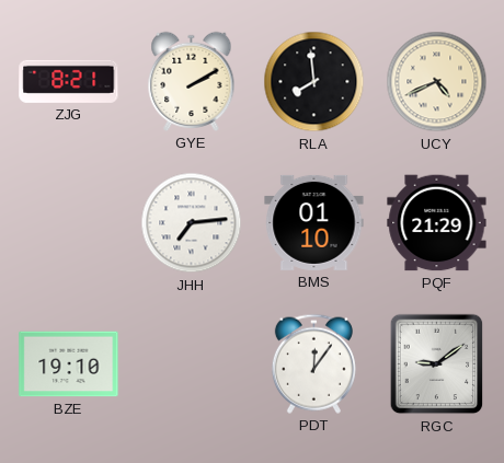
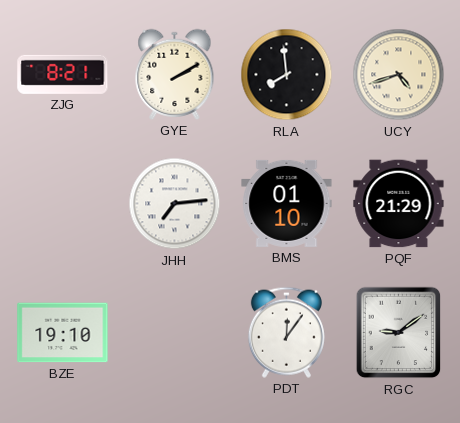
UCY: 4:41 -> 4:42
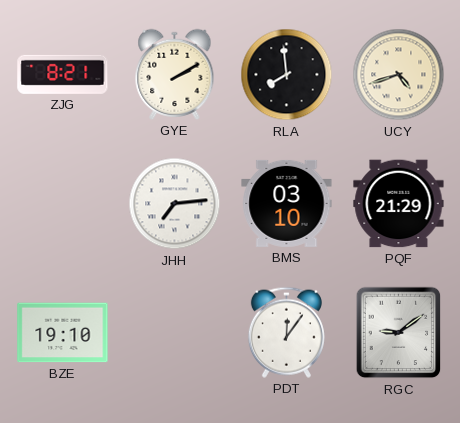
BMS: 01:10 -> 03:10
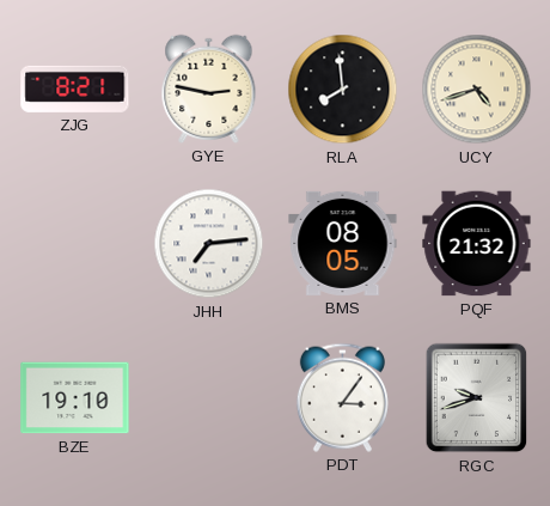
GYE: 2:10 -> 2:47
BMS: 03:10 -> 08:05
PQF: 21:29 -> 21:32
PDT: 12:06 -> 3:06
RGC: 9:09 -> 9:42
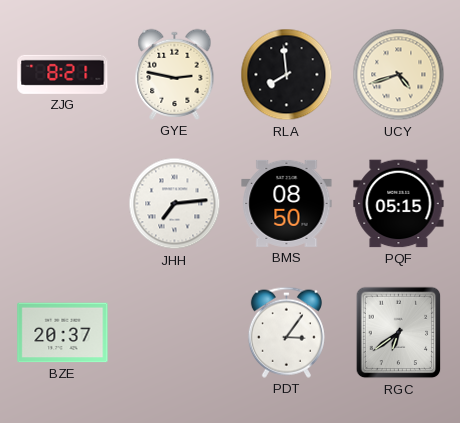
BMS: 08:05 -> 08:50
PQF: 21:32 -> 05:15
BZE: 19:10 -> 20:37
RGC: 9:42 -> 6:39
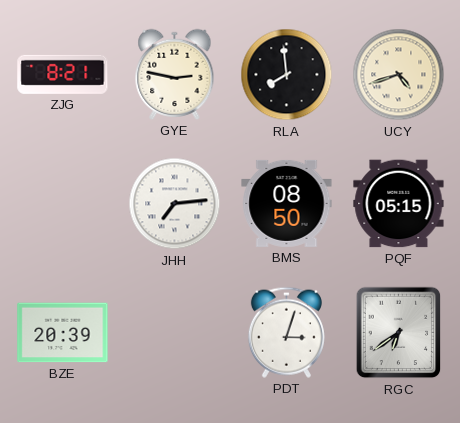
BZE: 20:37 -> 20:39
PDT: 3:06 -> 3:03
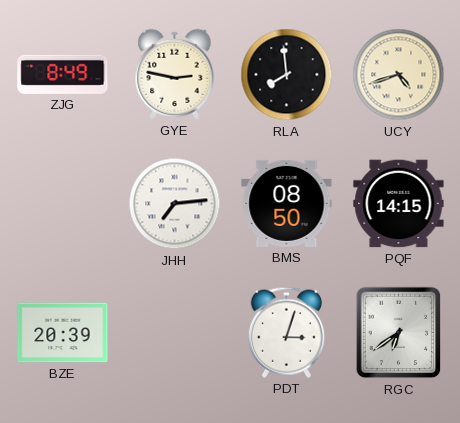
ZJG: 8:21 -> 8:49
PQF: 05:15 -> 14:15
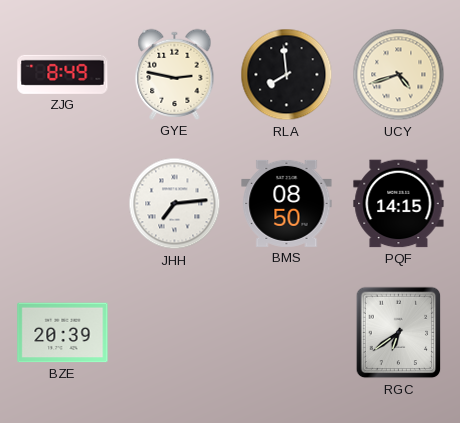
PDT: 3:03 -> none
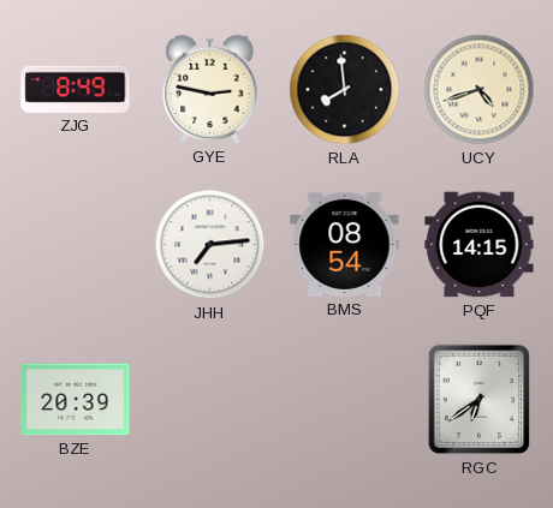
BMS: 08:50 -> 08:54
